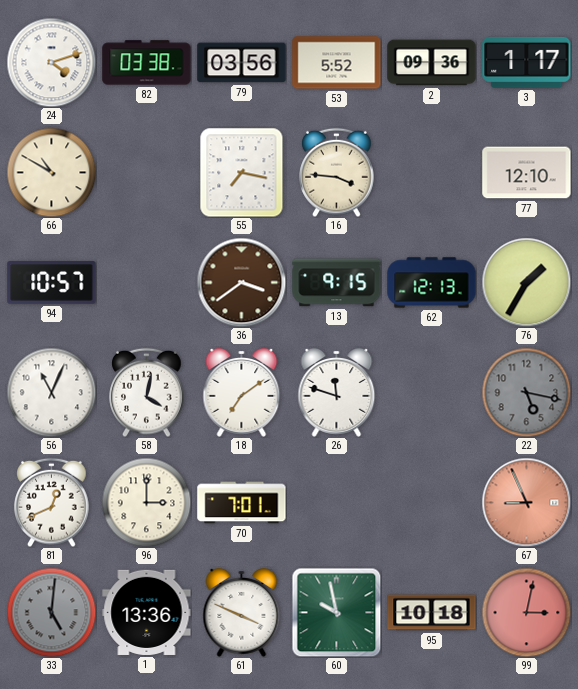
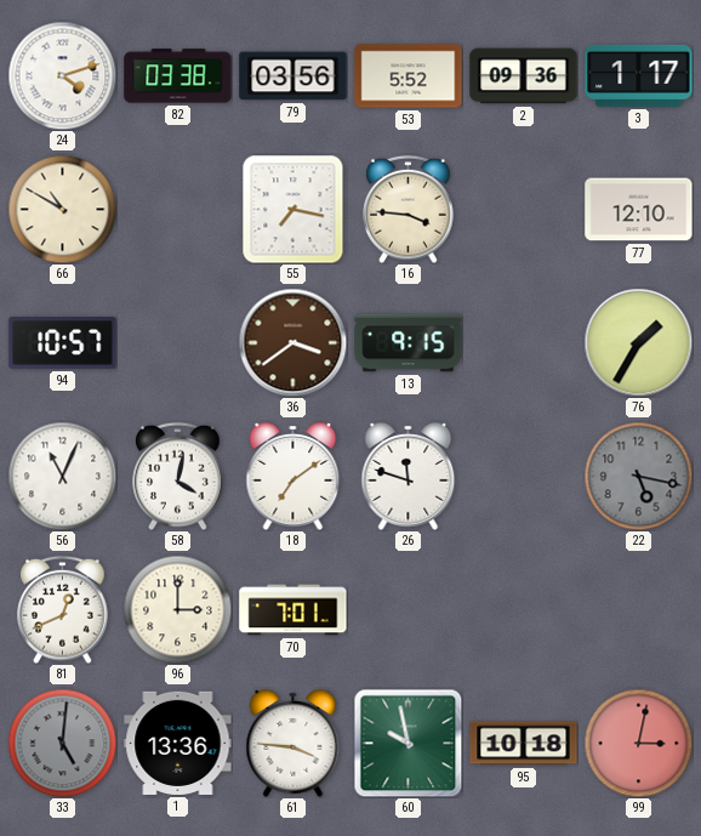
62: 12:13 -> none
67: 8:56 -> none
61: 3:49 -> 3:46
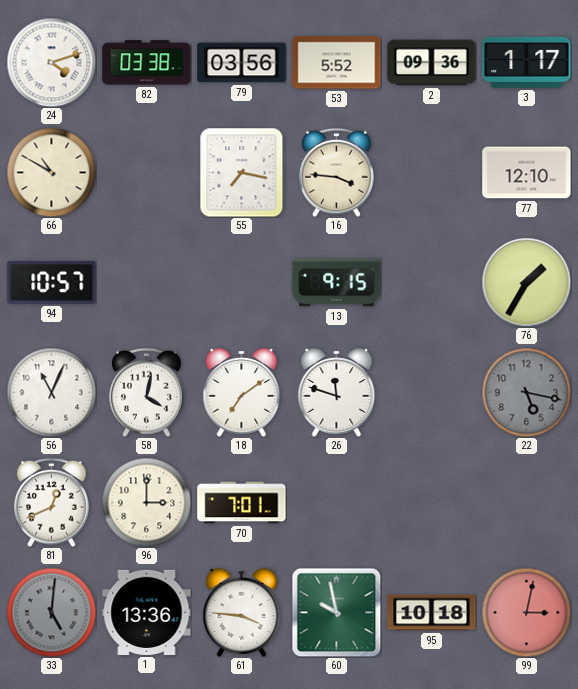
36: 3:39 -> none
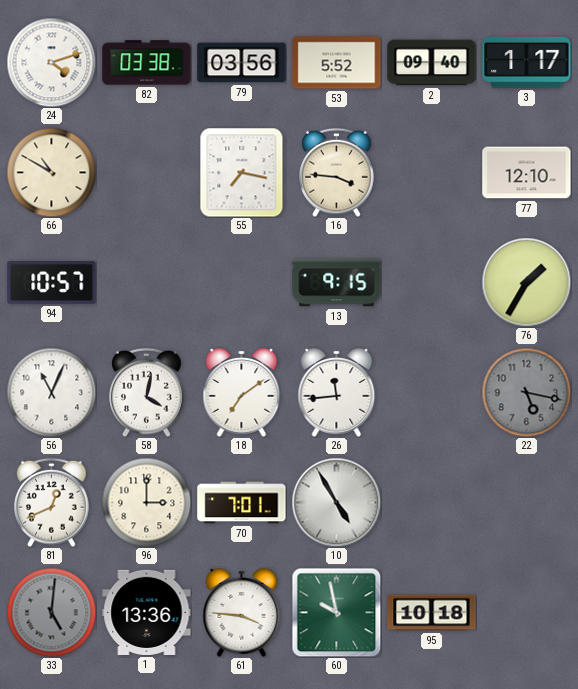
2: 09:36 -> 09:40
26: 11:48 -> 11:44
10: none -> 4:55
99: 3:02 -> none
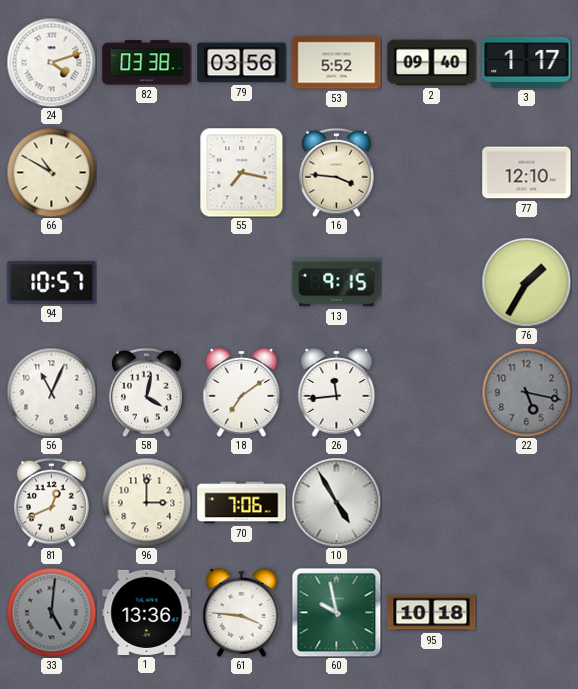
70: 7:01 -> 7:06
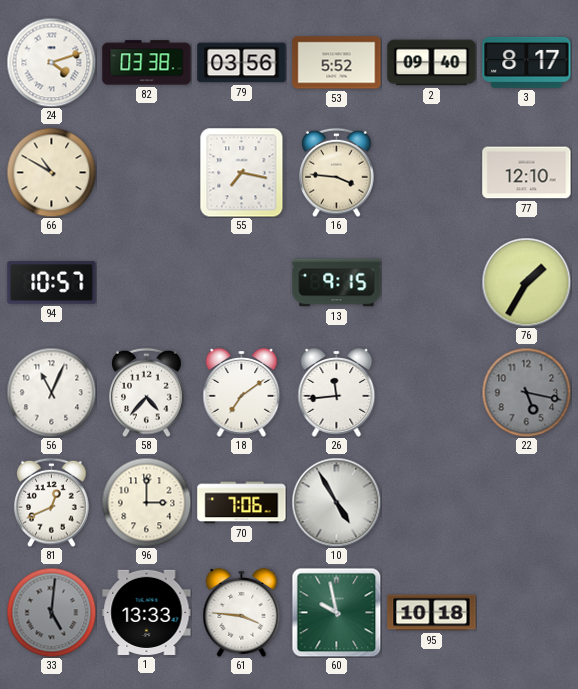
3: 1:17 -> 8:17
58: 4:02 -> 4:37
1: 13:36 -> 13:33
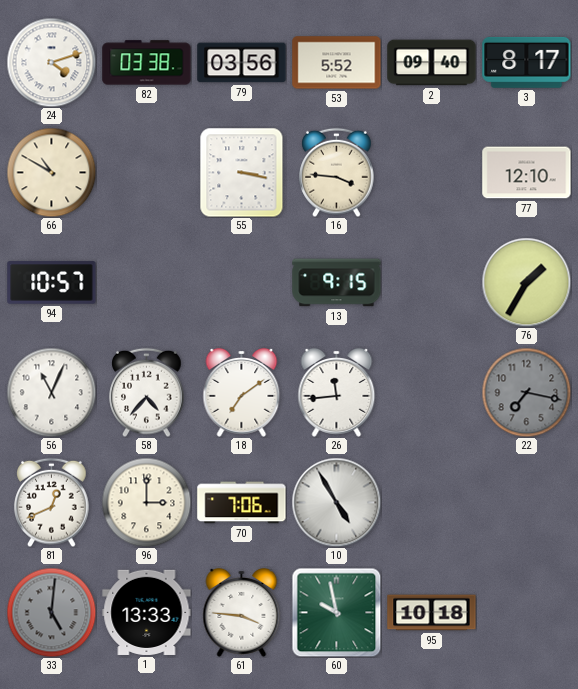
55: 7:17 -> 3:17
22: 5:17 -> 7:17
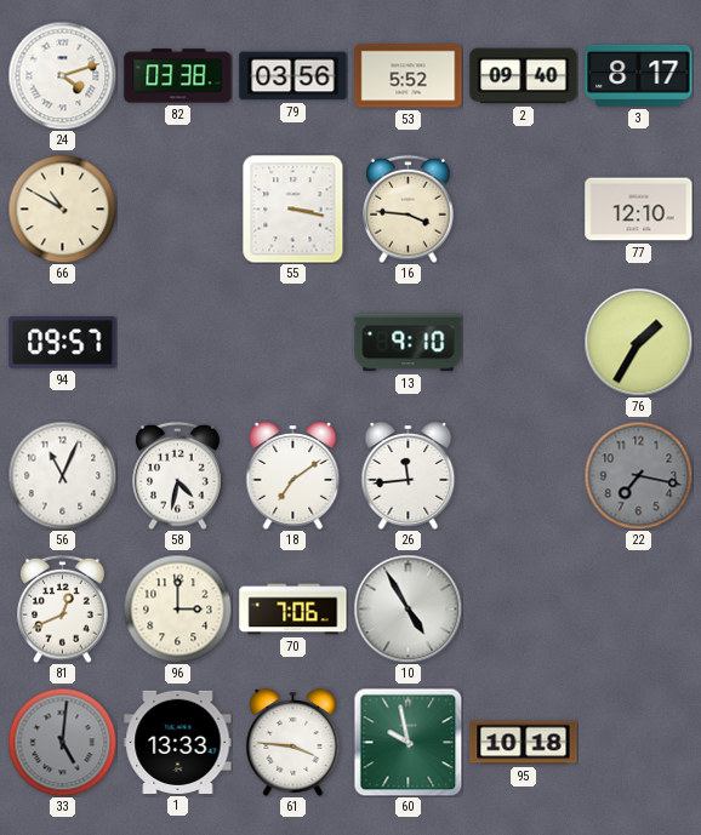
94: 10:57 -> 09:57
13: 9:15 -> 9:10
58: 4:37 -> 4:32
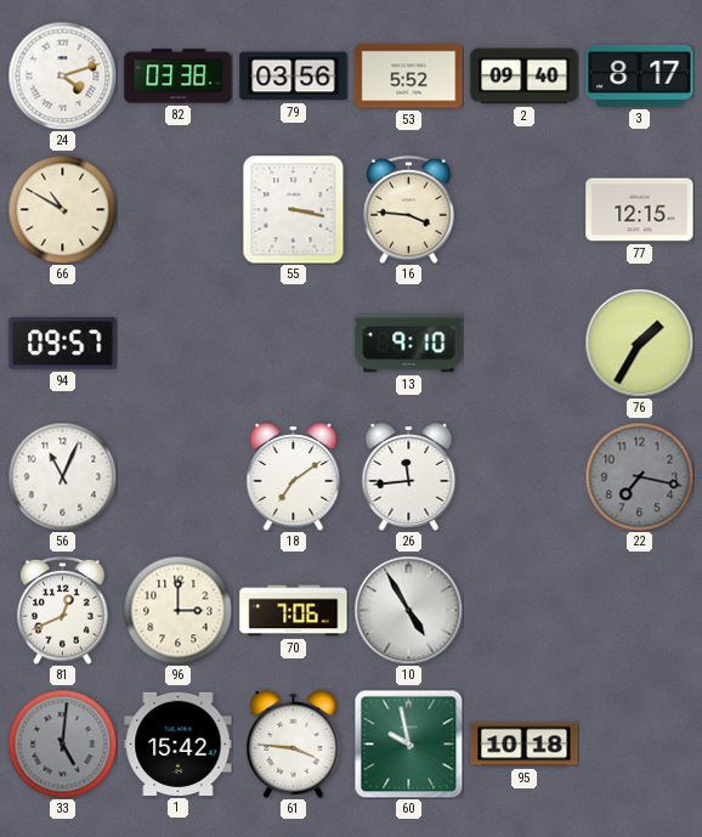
77: 12:10 -> 12:15
58: 4:32 -> none
1: 13:33 -> 15:42
